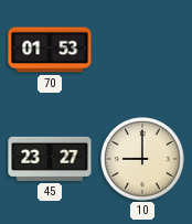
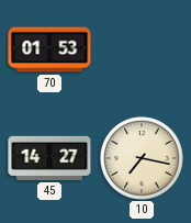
45: 23:27 -> 14:27
10: 9:00 -> 7:17
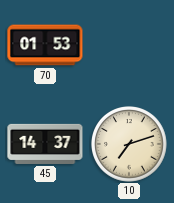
45: 14:27 -> 14:37
10: 7:17 -> 7:12
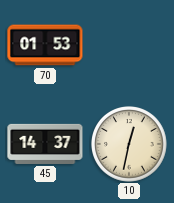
10: 7:12 -> 12:32
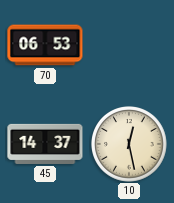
70: 01:53 -> 06:53
10: 12:32 -> 12:28
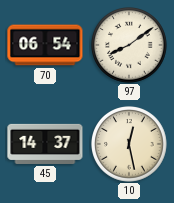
70: 06:53 -> 06:54
97: none -> 8:09
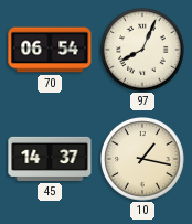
97: 8:09 -> 8:04
10: 12:28 -> 1:17
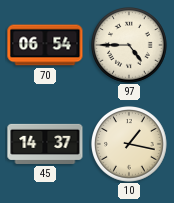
97: 8:04 -> 4:45
